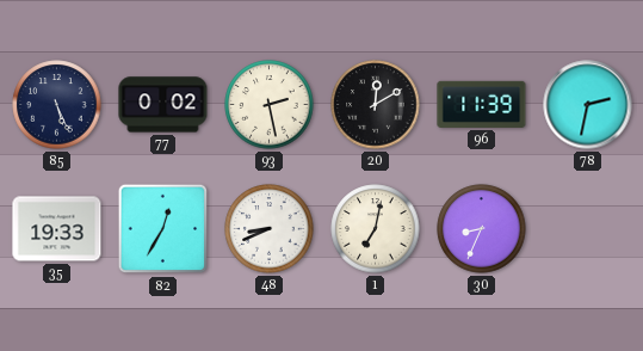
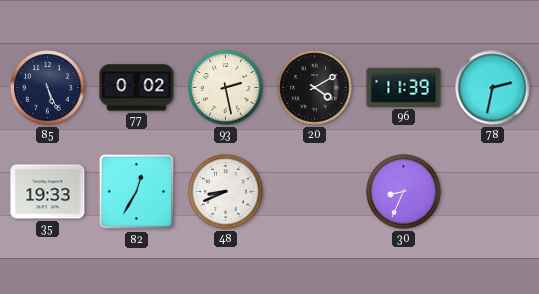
20: 12:10 -> 4:10
1: 7:02 -> none
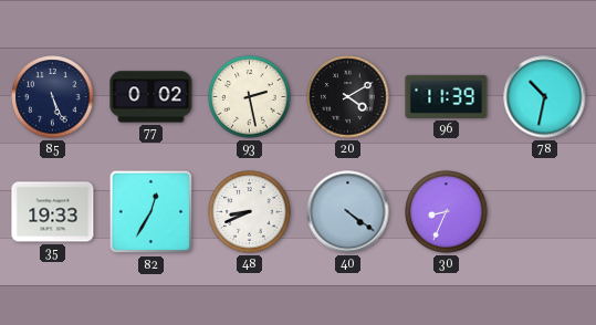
78: 2:32 -> 10:32
40: none -> 4:21
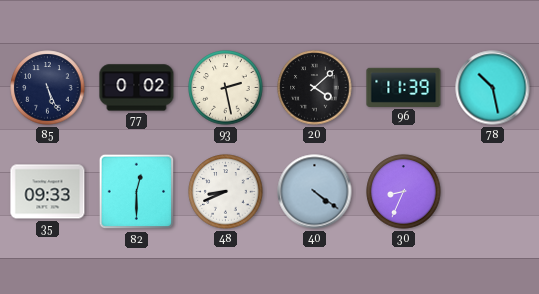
20: 4:10 -> 4:08
78: 10:32 -> 10:28
35: 19:33 -> 09:33
82: 12:35 -> 12:30
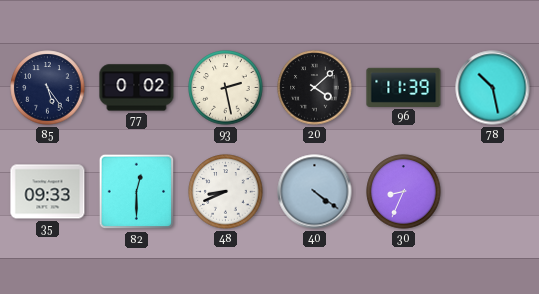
85: 5:26 -> 5:24
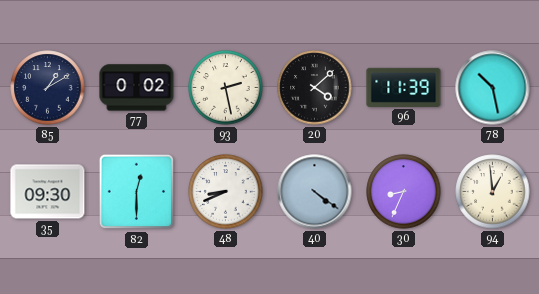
85: 5:24 -> 1:10
35: 09:33 -> 09:30
94: none -> 12:59
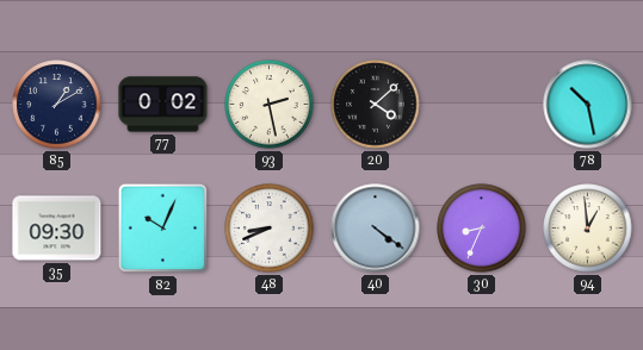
96: 11:39 -> none
82: 12:30 -> 10:04
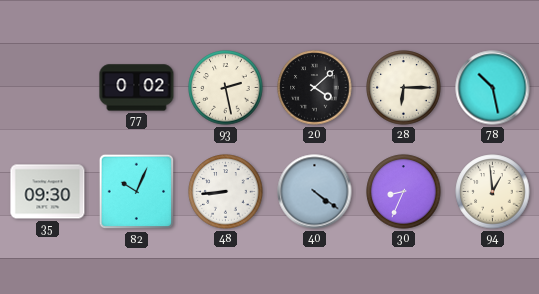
85: 1:10 -> none
28: none -> 6:15
48: 8:41 -> 8:44
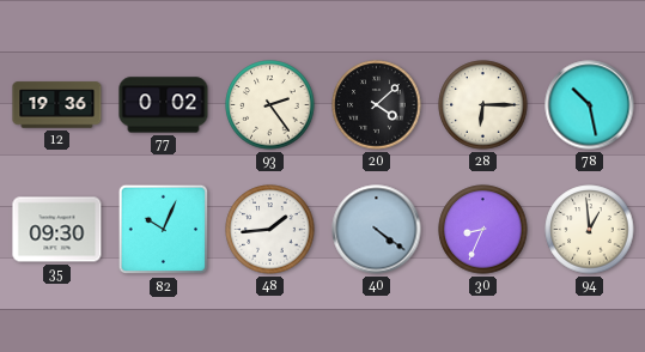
12: none -> 19:36
93: 2:28 -> 2:24
48: 8:44 -> 1:44
